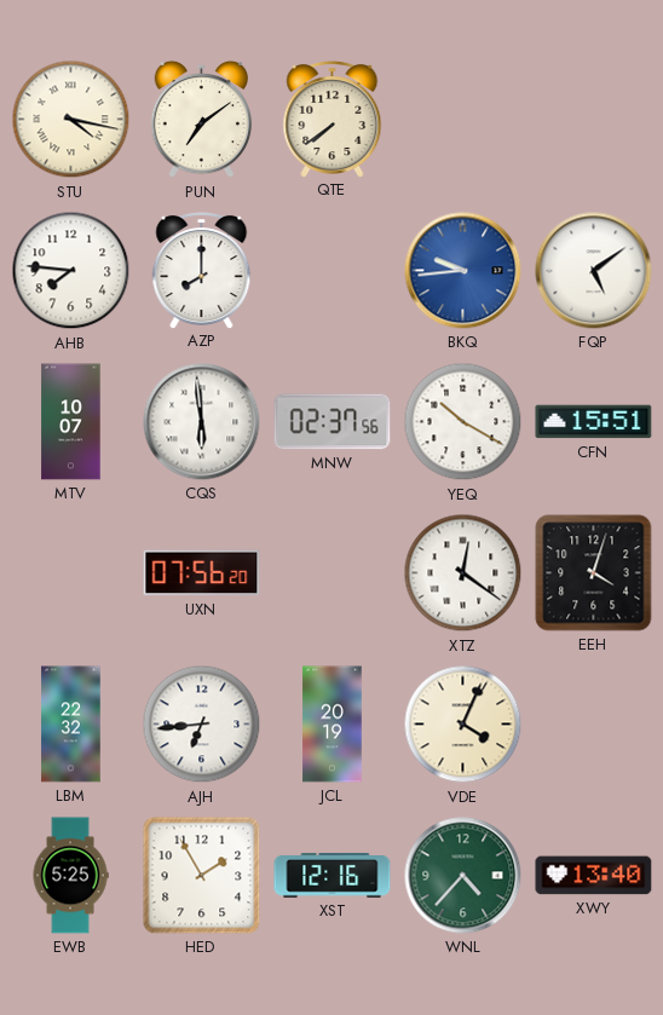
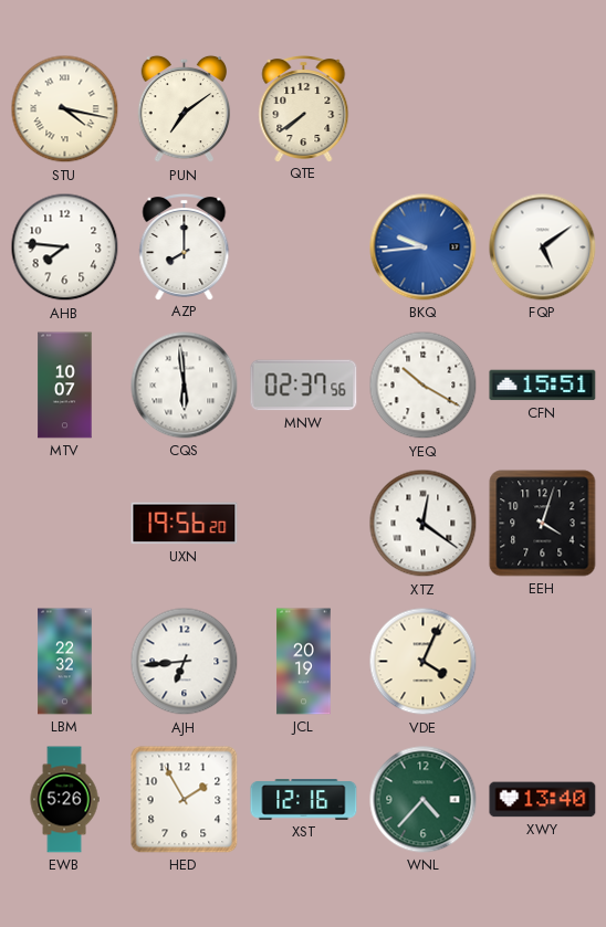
UXN: 07:56 -> 19:56
EWB: 5:25 -> 5:26
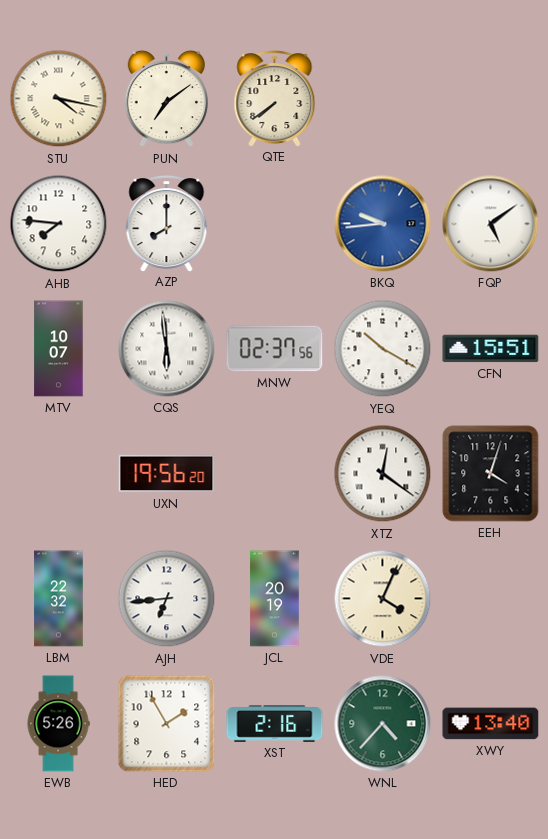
XST: 12:16 -> 2:16
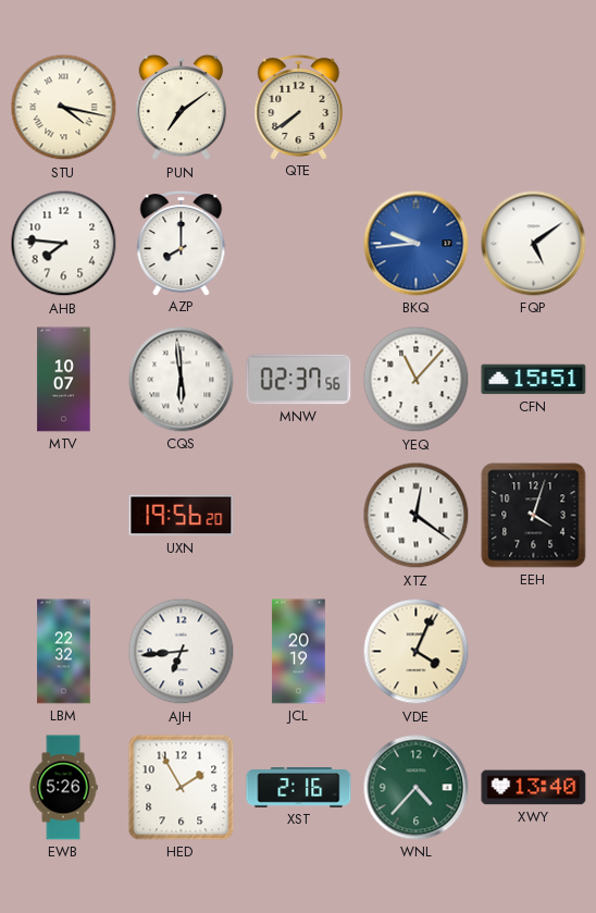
YEQ: 10:20 -> 11:07
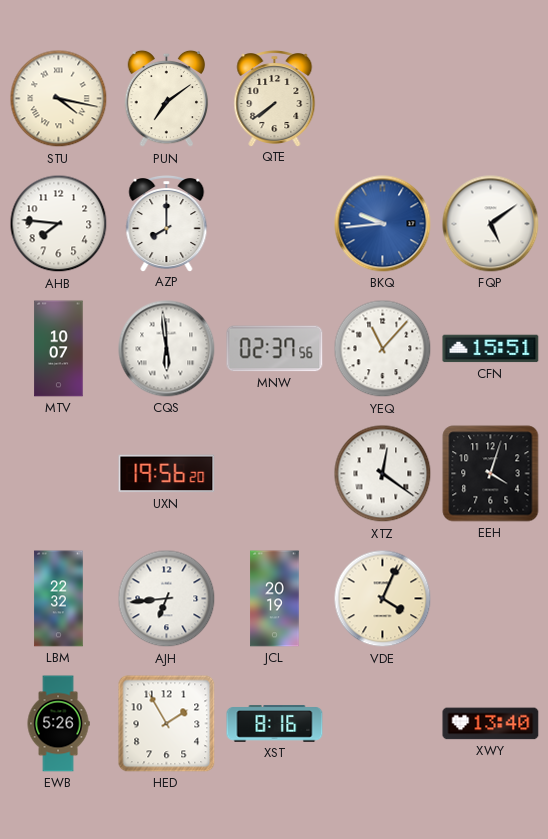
XST: 2:16 -> 8:16
WNL: 4:37 -> none
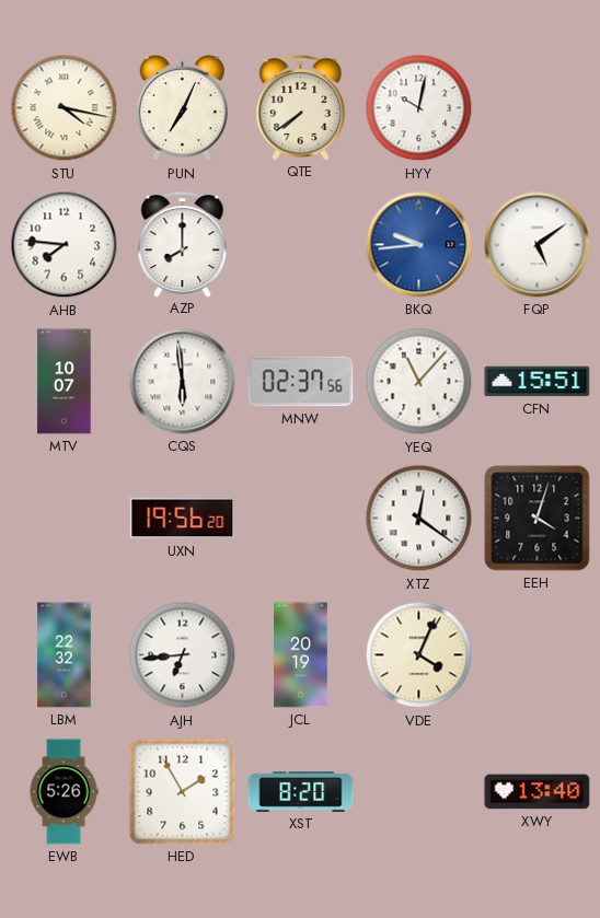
PUN: 7:09 -> 7:04
HYY: none -> 10:02
XST: 8:16 -> 8:20
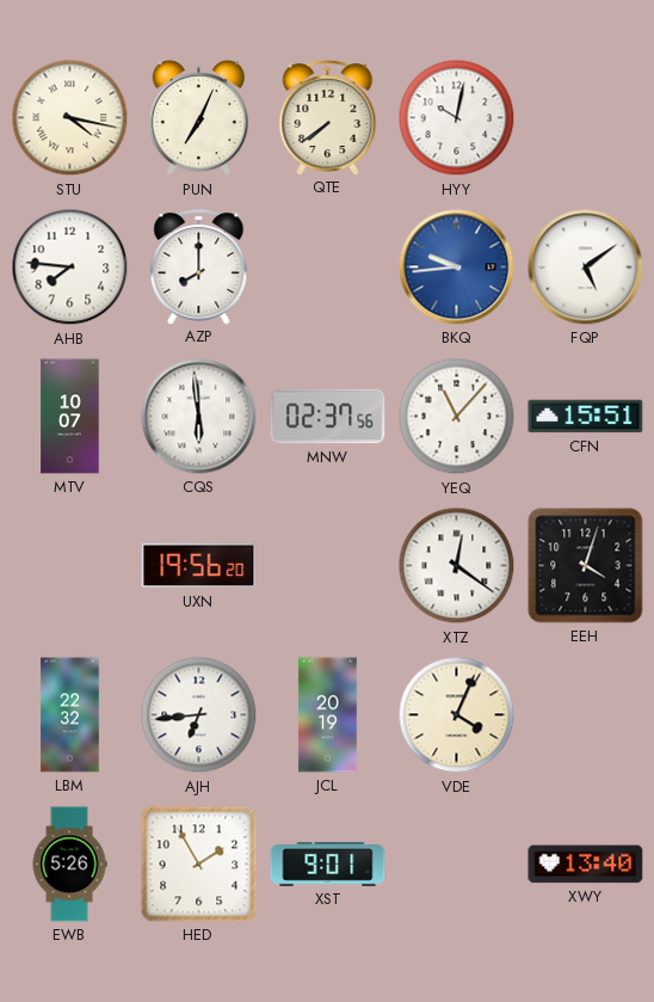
XST: 8:20 -> 9:01
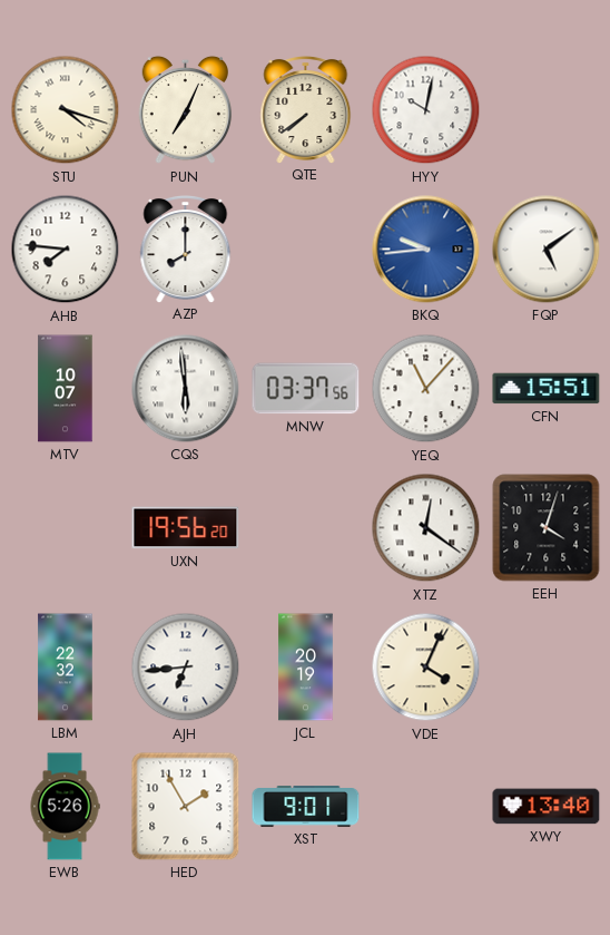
STU: 4:17 -> 4:18
MNW: 02:37 -> 03:37
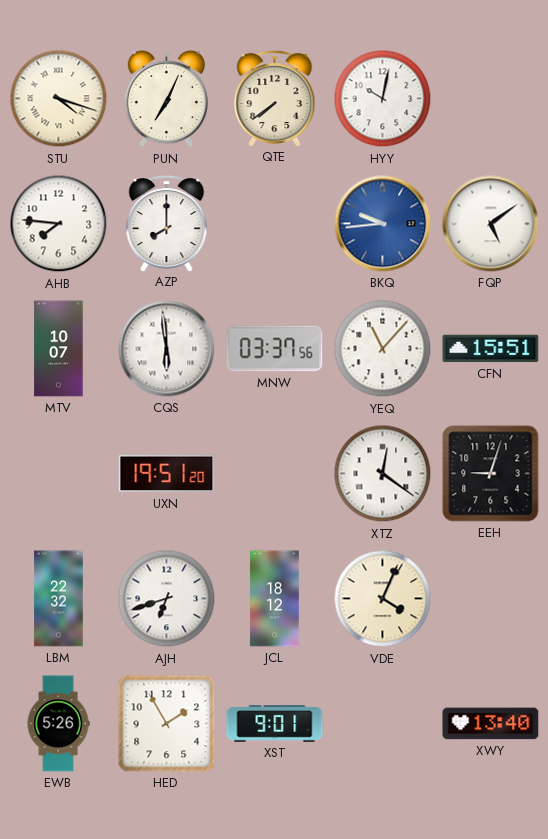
UXN: 19:56 -> 19:51
EEH: 4:03 -> 9:03
AJH: 6:44 -> 6:42
JCL: 20:19 -> 18:12
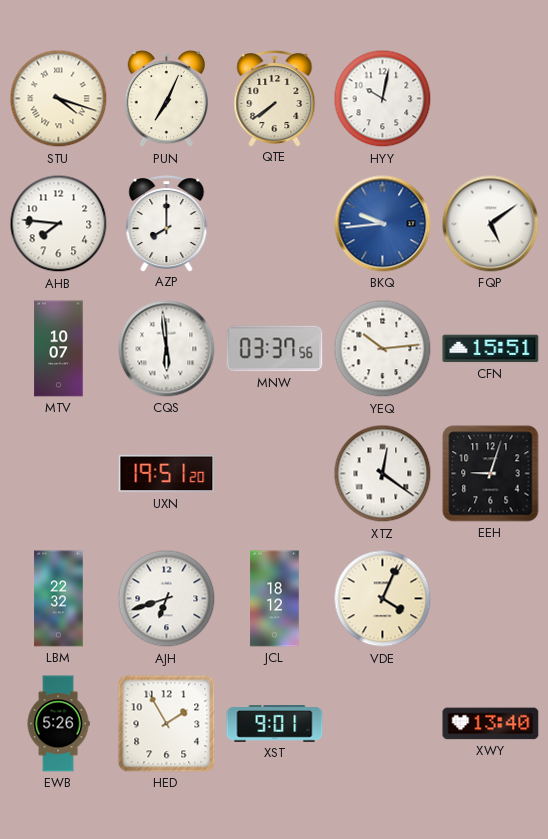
YEQ: 11:07 -> 10:14
